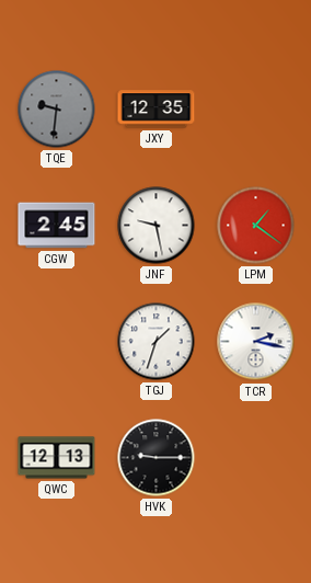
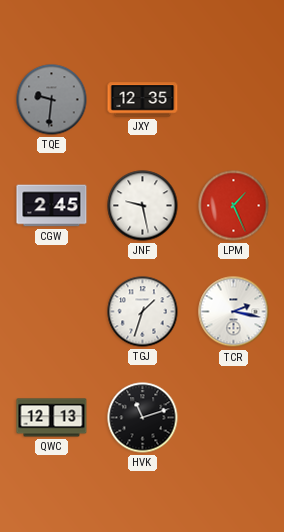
LPM: 1:21 -> 1:26
HVK: 9:15 -> 11:12
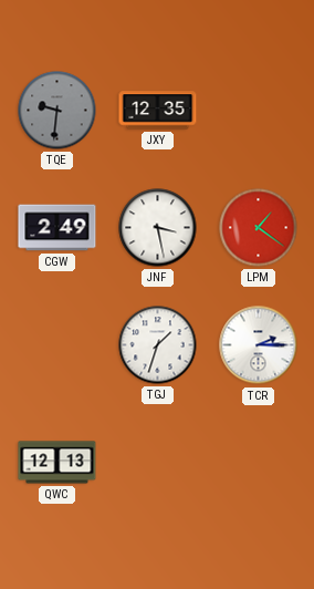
CGW: 2:45 -> 2:49
JNF: 9:28 -> 3:28
LPM: 1:26 -> 1:21
TCR: 2:17 -> 2:15
HVK: 11:12 -> none
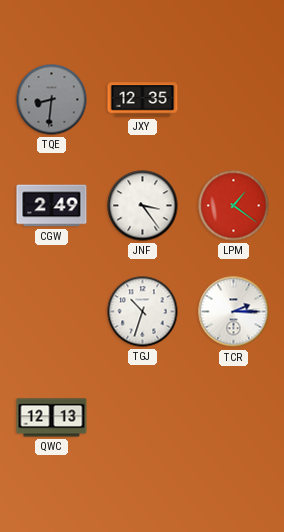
TQE: 9:31 -> 8:31
JNF: 3:28 -> 3:24
TGJ: 1:33 -> 10:33
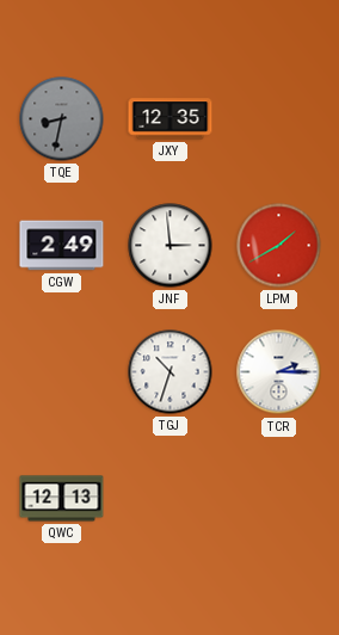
TQE: 8:31 -> 8:32
JNF: 3:24 -> 2:59
LPM: 1:21 -> 1:40
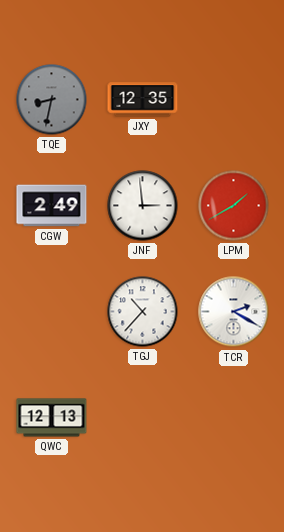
TGJ: 10:33 -> 10:37
TCR: 2:15 -> 2:20
